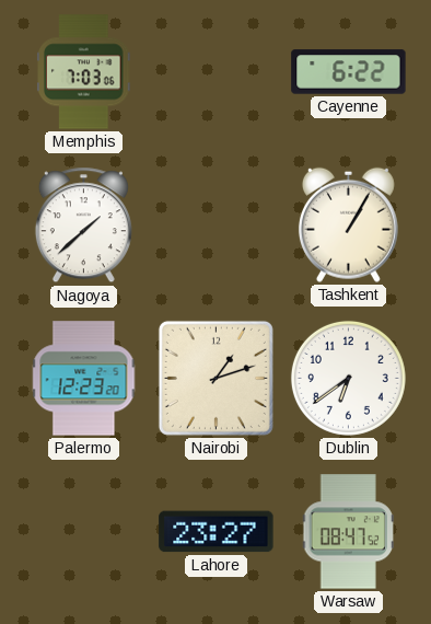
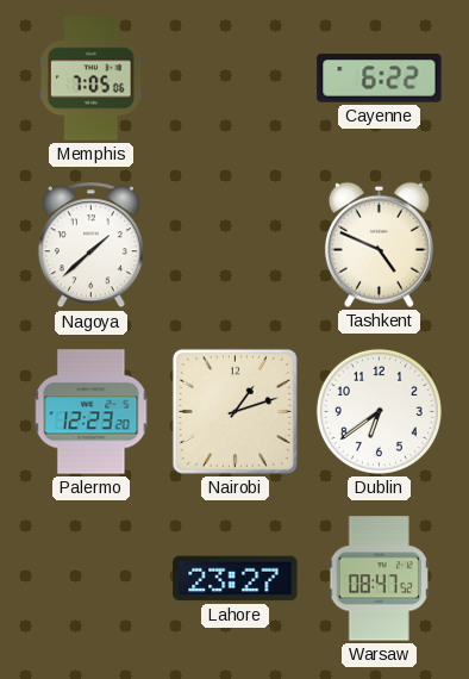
Memphis: 7:03 -> 7:05
Tashkent: 1:05 -> 4:49
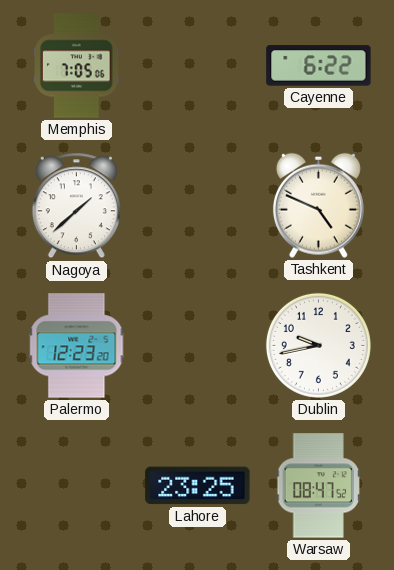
Nairobi: 1:12 -> none
Dublin: 6:39 -> 9:43
Lahore: 23:27 -> 23:25
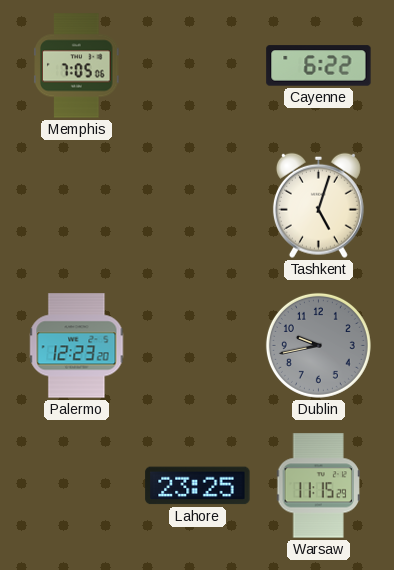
Nagoya: 1:38 -> none
Tashkent: 4:49 -> 5:03
Dublin dial: white -> grey
Warsaw: 08:47 -> 11:15
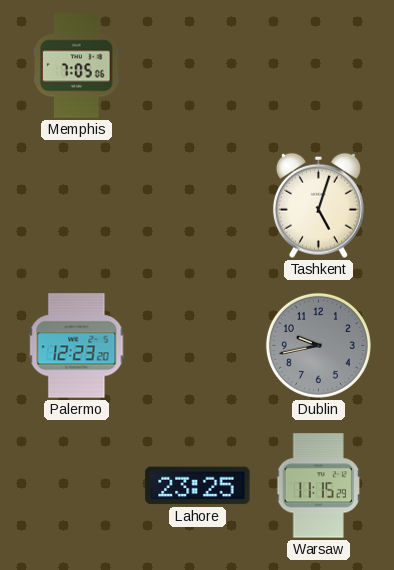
Cayenne: 6:22 -> none
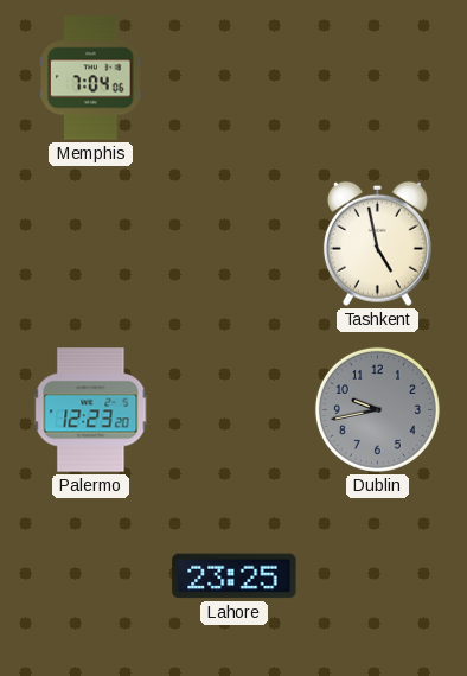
Memphis: 7:05 -> 7:04
Tashkent: 5:03 -> 4:58
Warsaw: 11:15 -> none
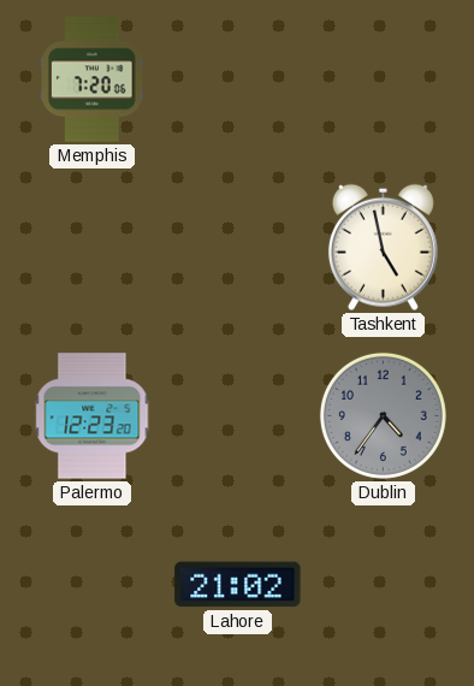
Memphis: 7:04 -> 7:20
Dublin: 9:43 -> 4:36
Lahore: 23:25 -> 21:02
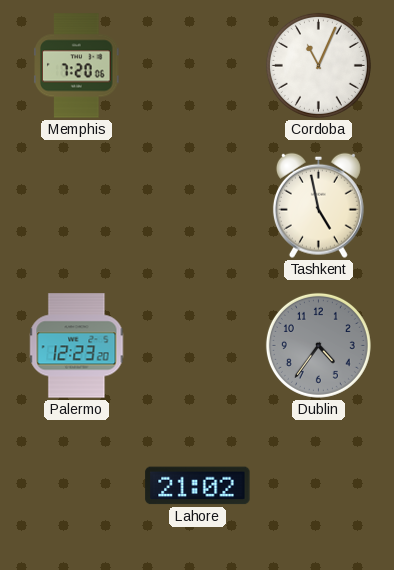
Cordoba: none -> 11:04
